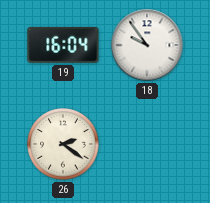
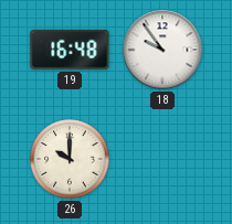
19: 16:04 -> 16:48
26: 2:21 -> 10:00
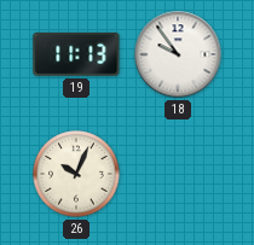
19: 16:48 -> 11:13
26: 10:00 -> 10:04
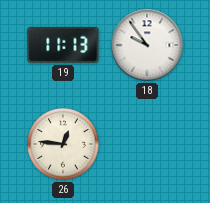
26: 10:04 -> 12:46
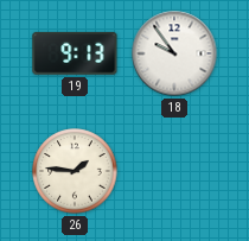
19: 11:13 -> 9:13
26: 12:46 -> 1:46
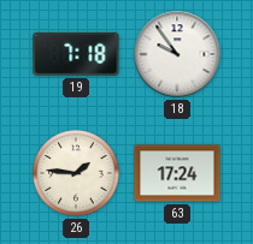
19: 9:13 -> 7:18
63: none -> 17:24
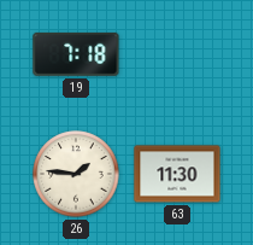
18: 9:54 -> none
63: 17:24 -> 11:30
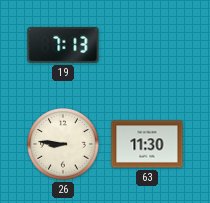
19: 7:18 -> 7:13
26: 1:46 -> 8:46
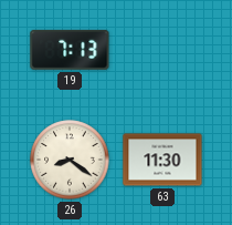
26: 8:46 -> 8:21
